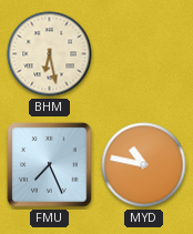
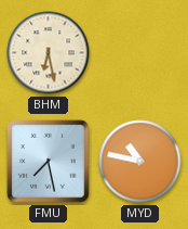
FMU: 7:26 -> 7:28
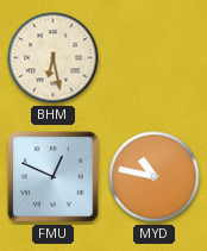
FMU: 7:28 -> 12:49
